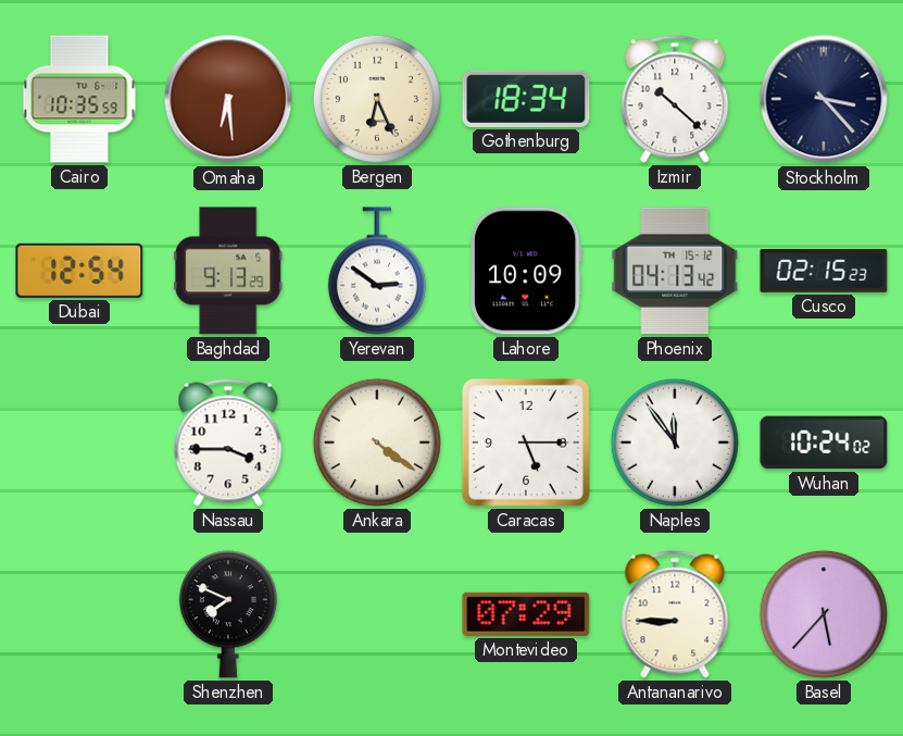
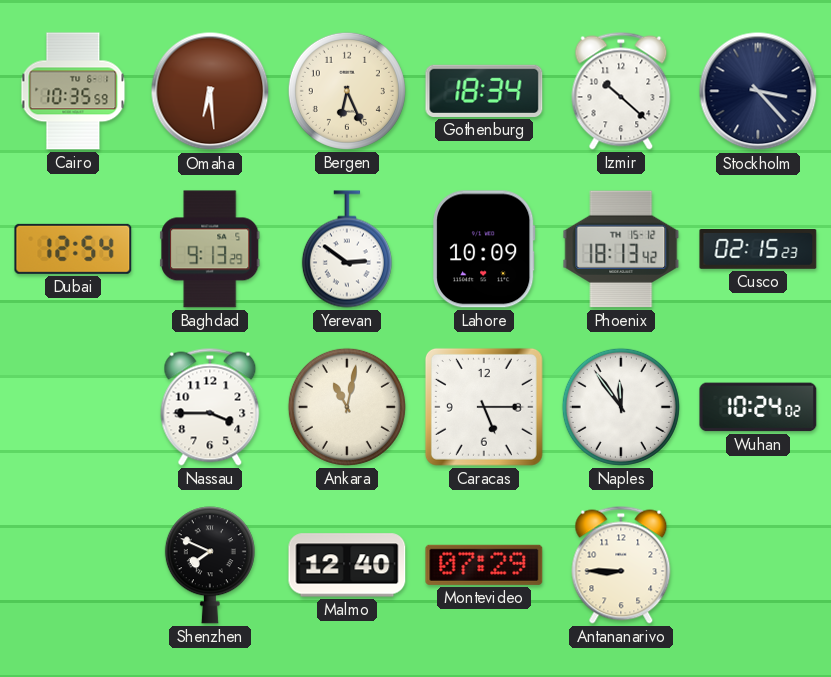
Phoenix: 04:13 -> 18:13
Ankara: 4:21 -> 11:02
Malmo: none -> 12:40
Basel: 5:37 -> none
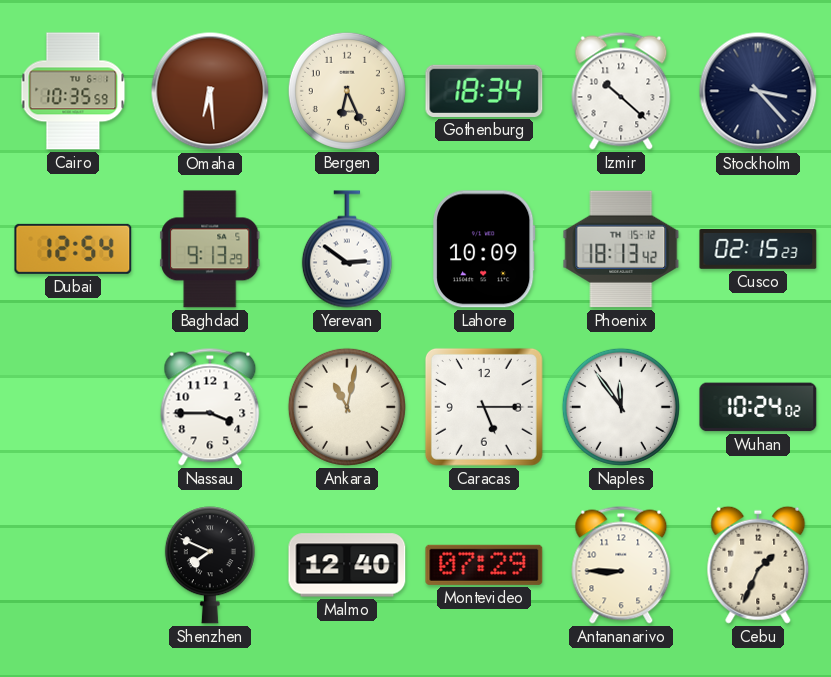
Cebu: none -> 1:34
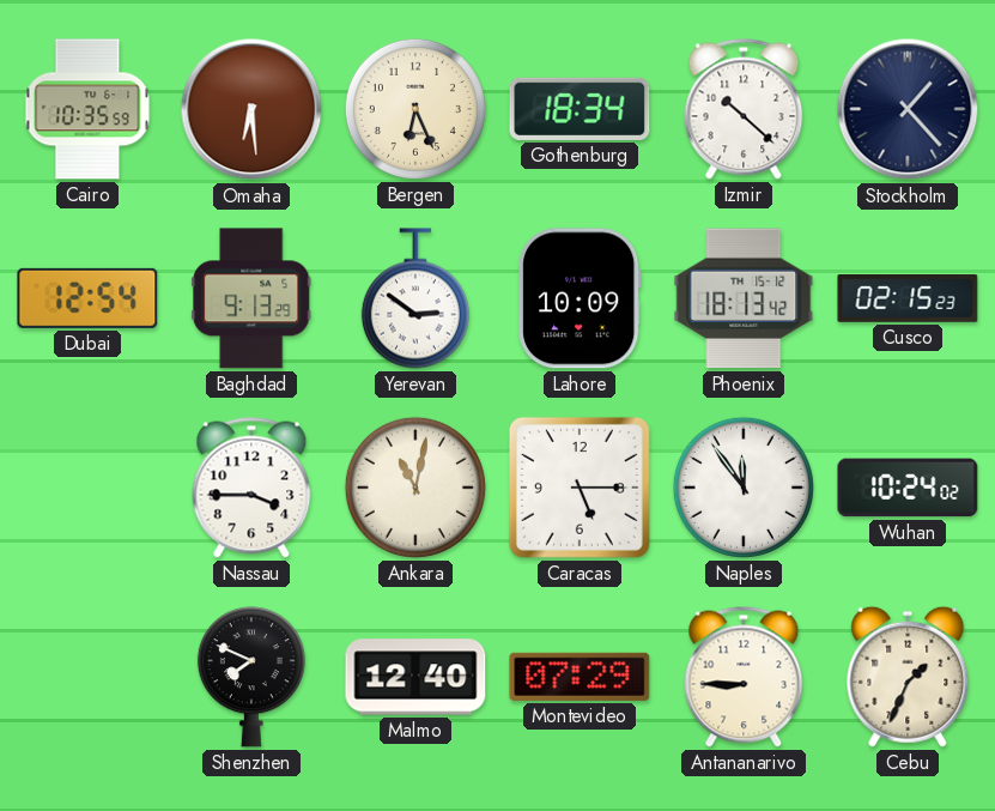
Stockholm: 3:23 -> 1:23
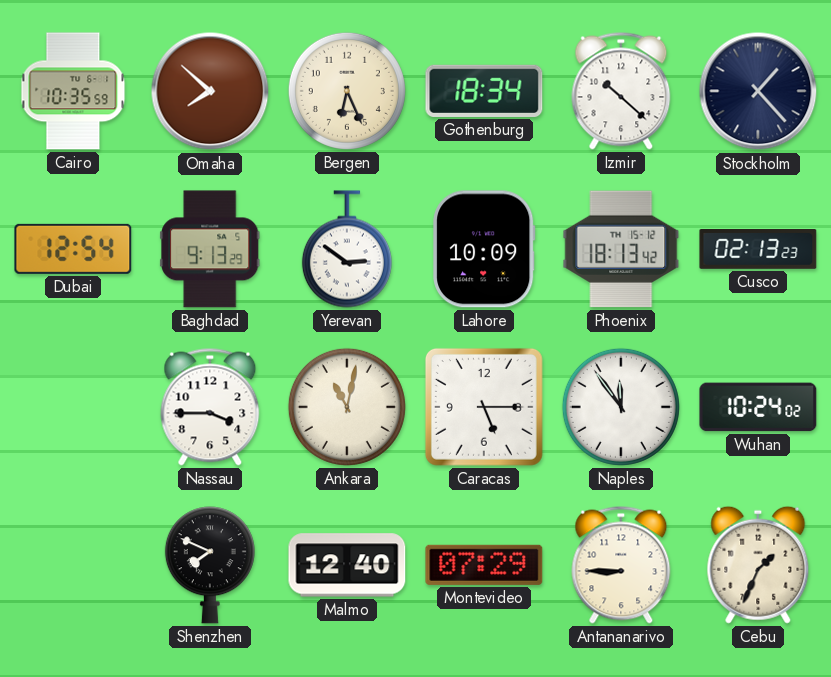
Omaha: 6:29 -> 7:52
Cusco: 02:15 -> 02:13
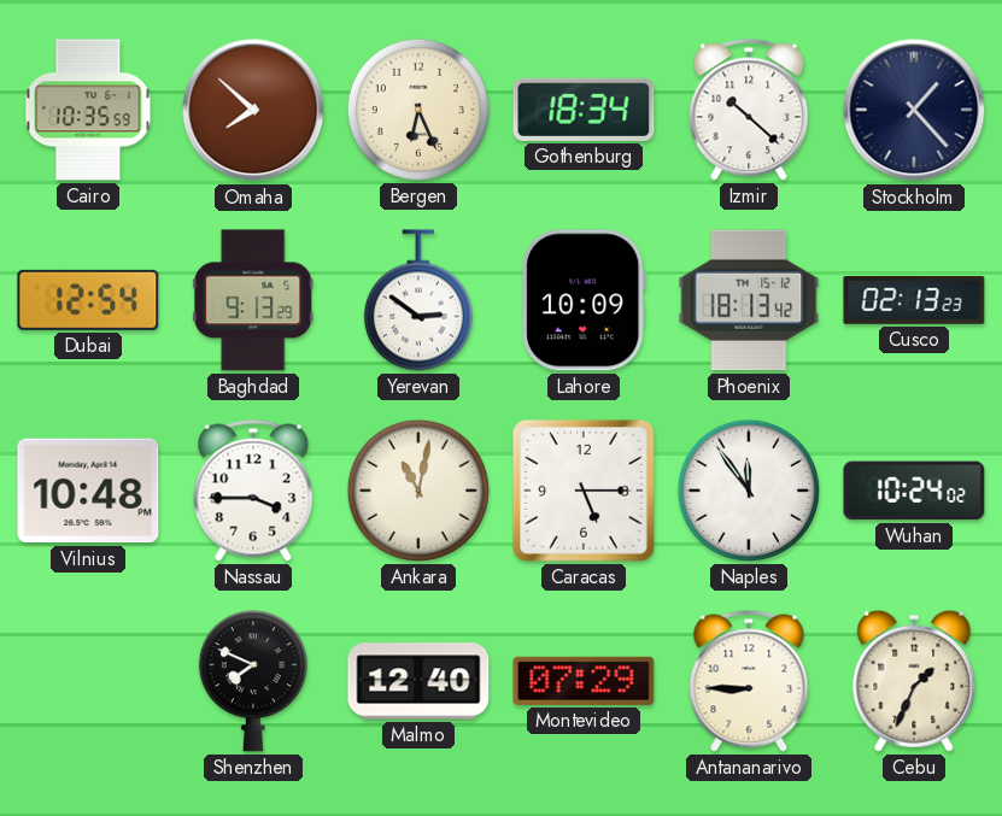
Vilnius: none -> 10:48
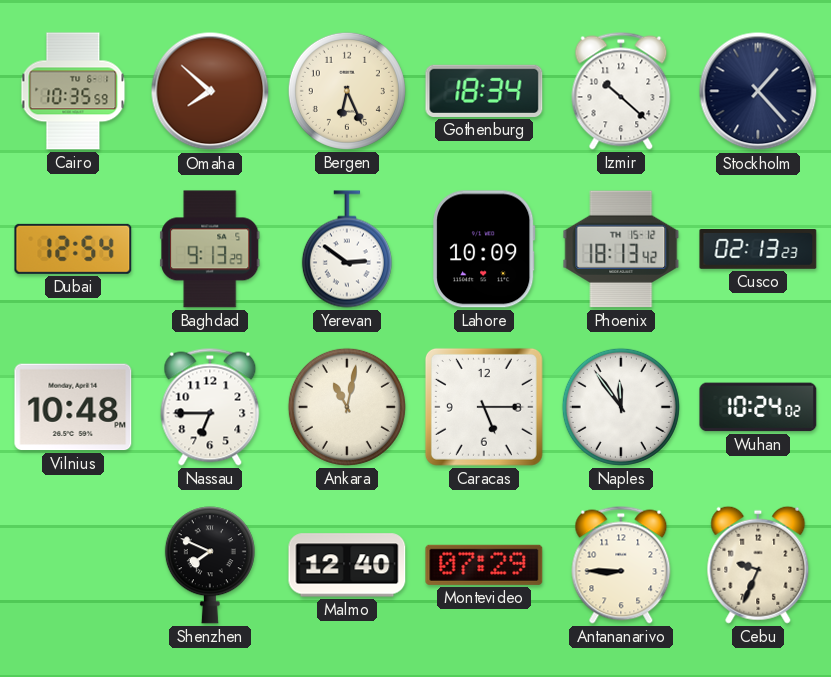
Nassau: 3:45 -> 6:45
Cebu: 1:34 -> 9:34
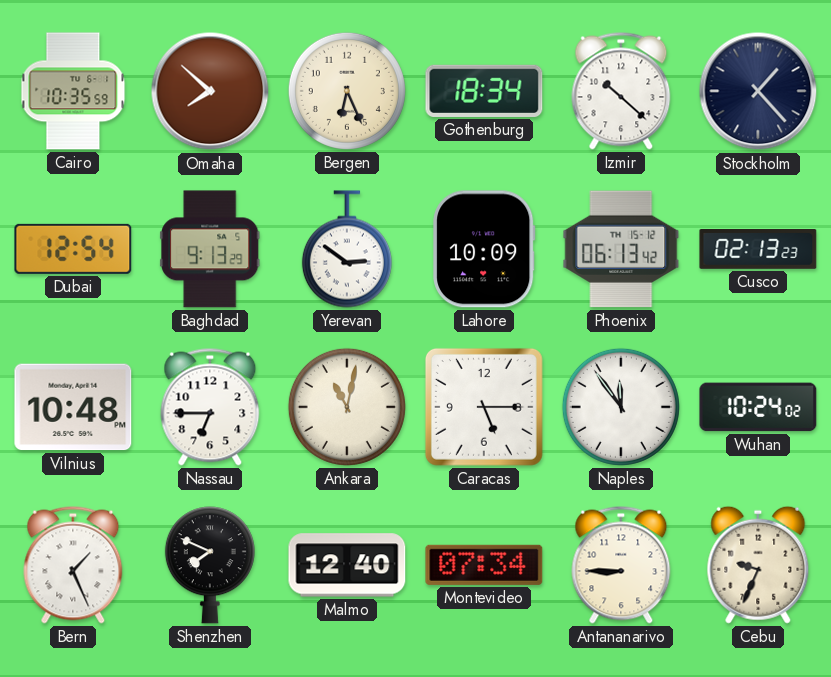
Phoenix: 18:13 -> 06:13
Bern: none -> 1:26
Montevideo: 07:29 -> 07:34
